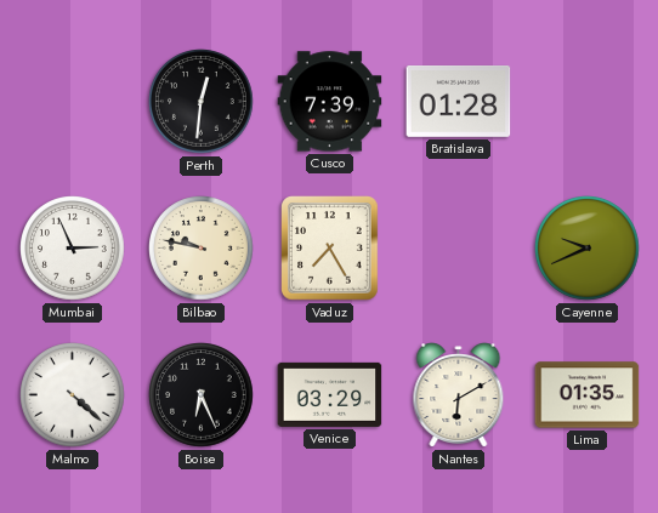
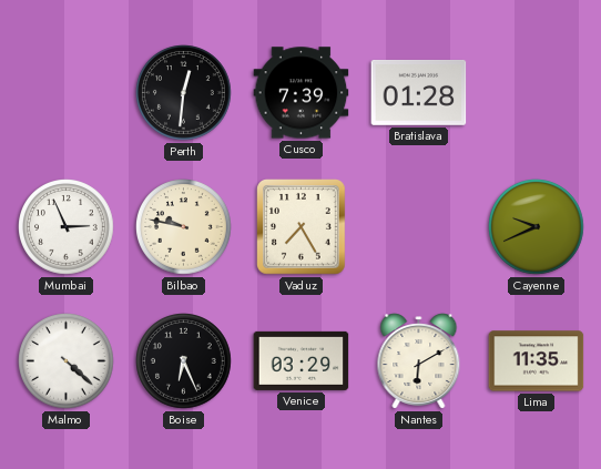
Lima: 01:35 -> 11:35
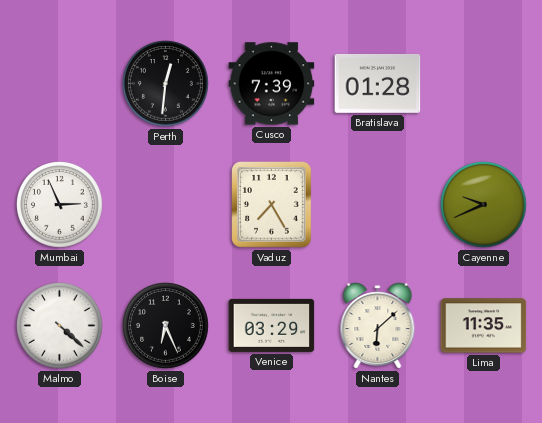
Bilbao: 9:47 -> none
Nantes: 6:10 -> 6:08
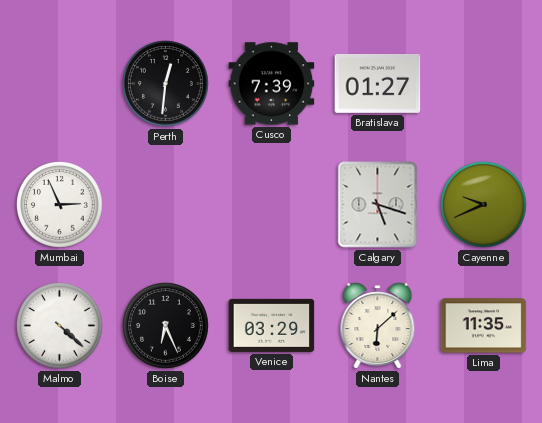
Bratislava: 01:28 -> 01:27
Vaduz: 7:25 -> none
Calgary: none -> 5:18
